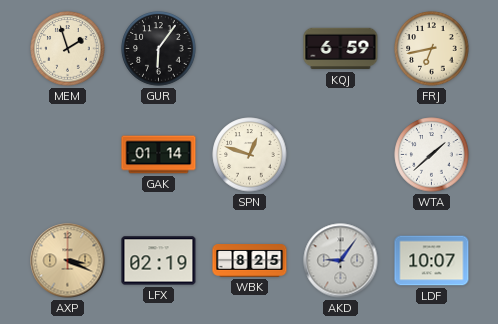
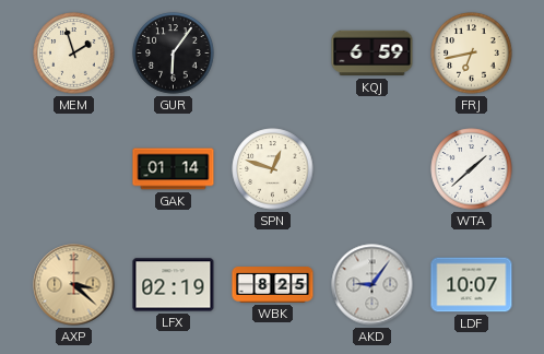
AXP: 3:19 -> 3:22
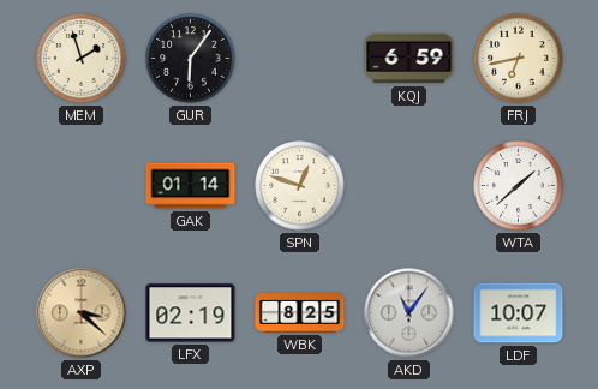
AKD: 9:06 -> 11:06
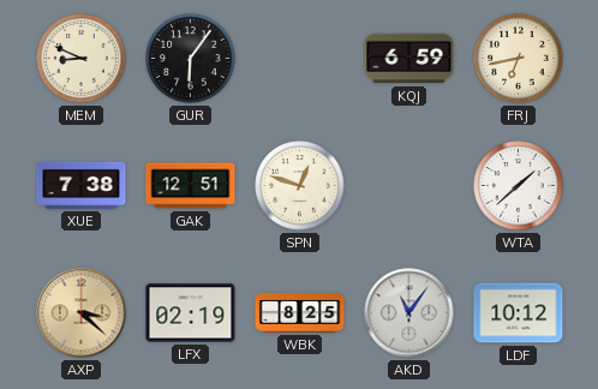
MEM: 1:57 -> 8:49
XUE: none -> 7:38
GAK: 01:14 -> 12:51
LDF: 10:07 -> 10:12
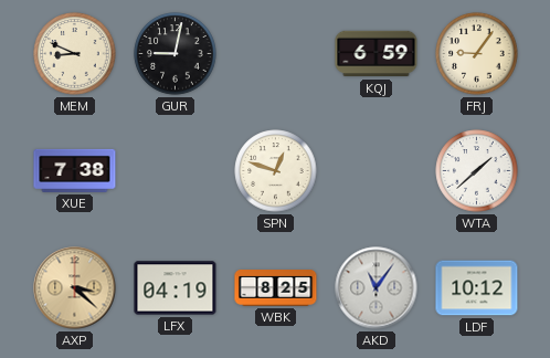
GUR: 6:06 -> 9:02
FRJ: 6:43 -> 9:06
GAK: 12:51 -> none
LFX: 02:19 -> 04:19
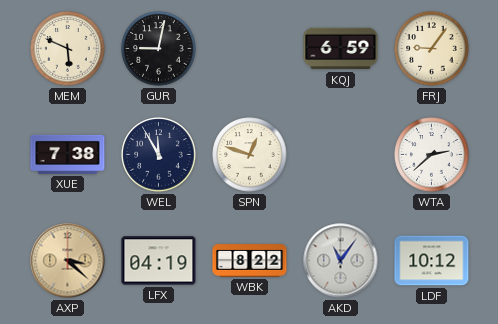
MEM: 8:49 -> 5:49
WEL: none -> 11:55
WTA: 1:38 -> 2:38
WBK: 8:25 -> 8:22
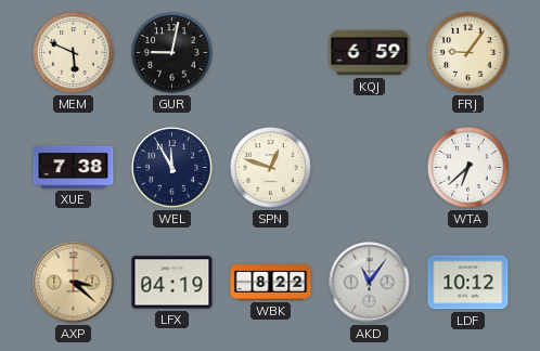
WTA: 2:38 -> 6:38
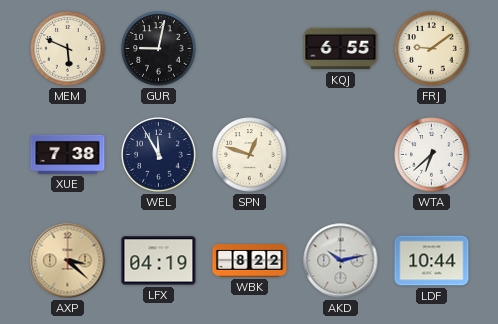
KQJ: 6:59 -> 6:55
FRJ: 9:06 -> 9:09
AKD: 11:06 -> 10:13
LDF: 10:12 -> 10:44
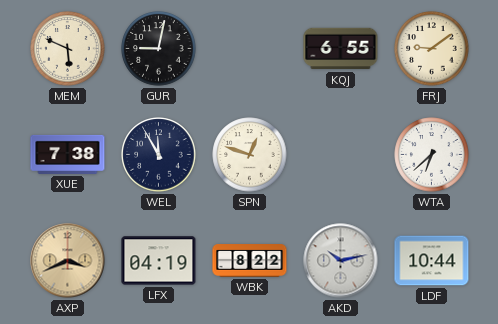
AXP: 3:22 -> 3:41
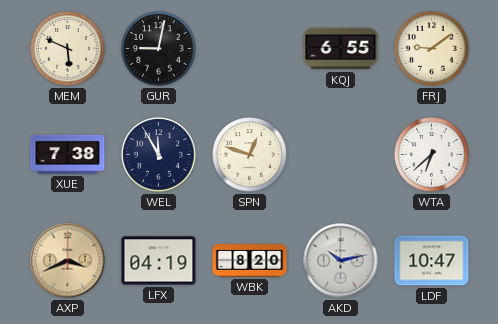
WBK: 8:22 -> 8:20
LDF: 10:44 -> 10:47
